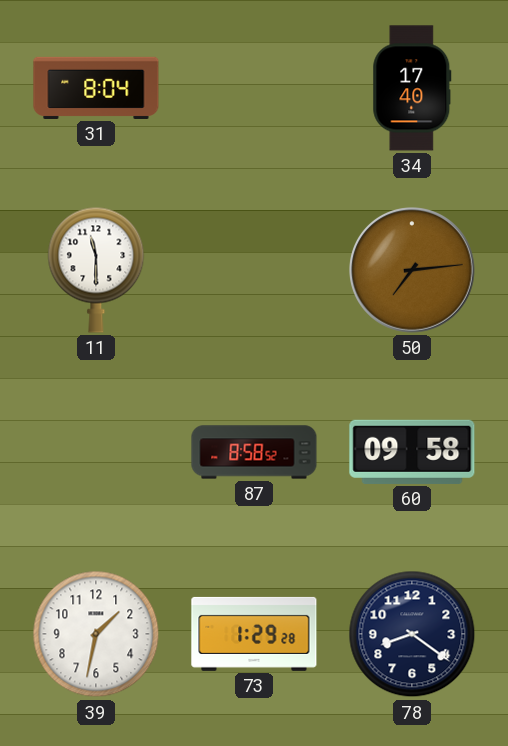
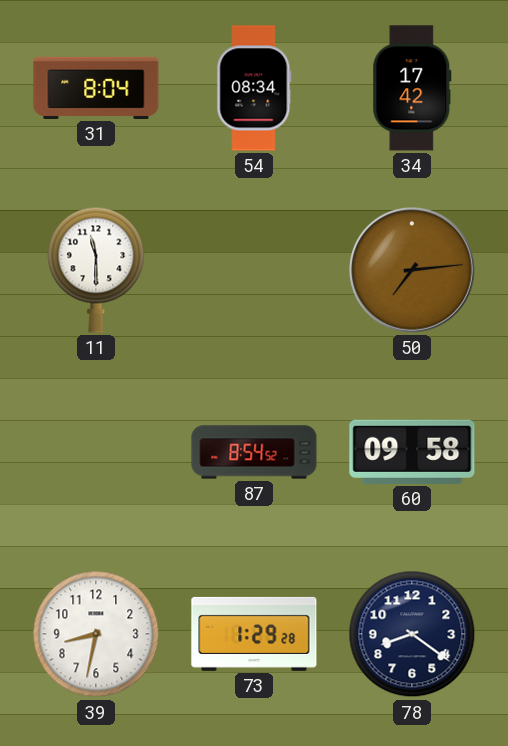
54: none -> 08:34
34: 17:40 -> 17:42
87: 8:58 -> 8:54
39: 1:32 -> 8:32
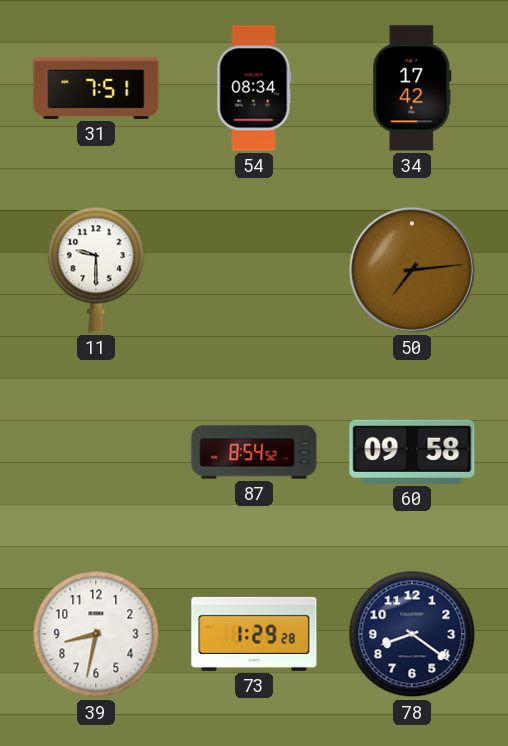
31: 8:04 -> 7:51
11: 11:30 -> 9:30
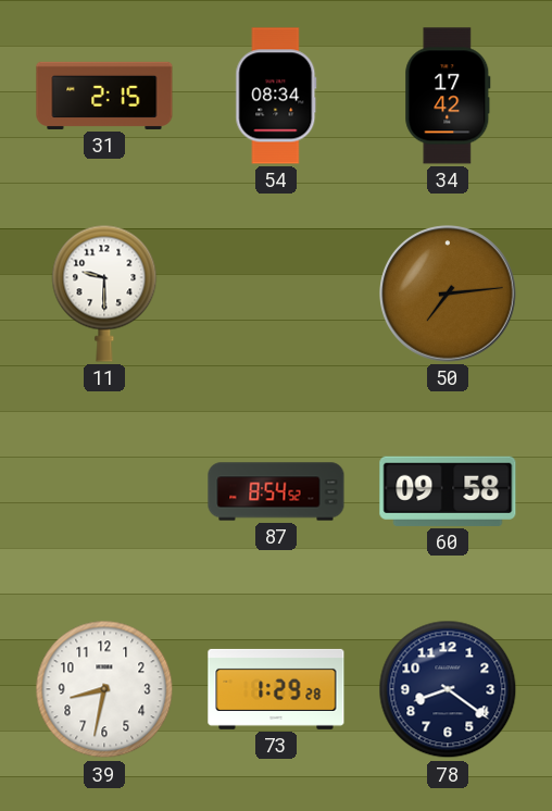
31: 7:51 -> 2:15
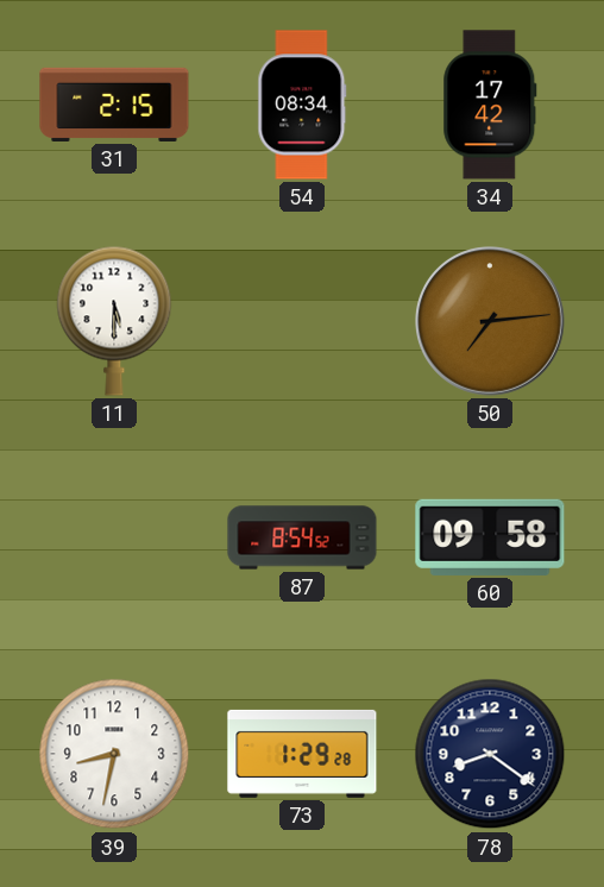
11: 9:30 -> 5:30
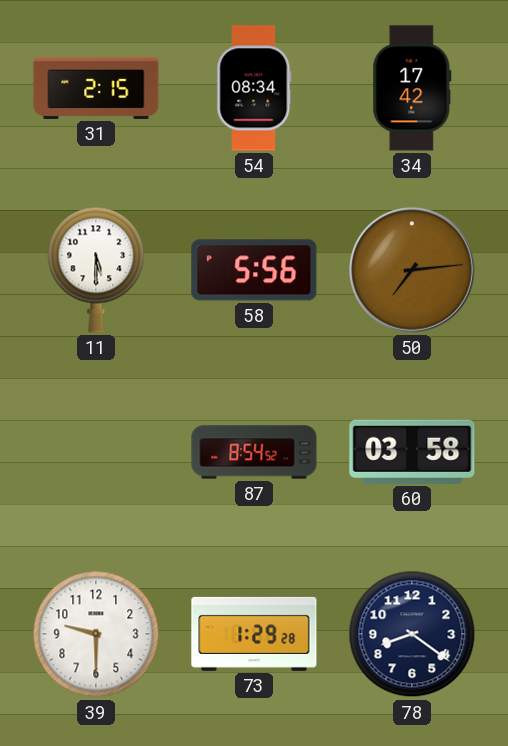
58: none -> 5:56
60: 09:58 -> 03:58
39: 8:32 -> 9:30
